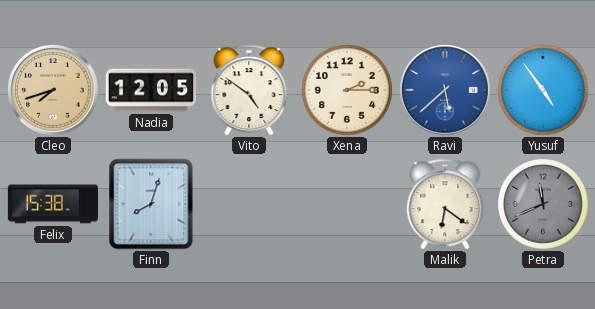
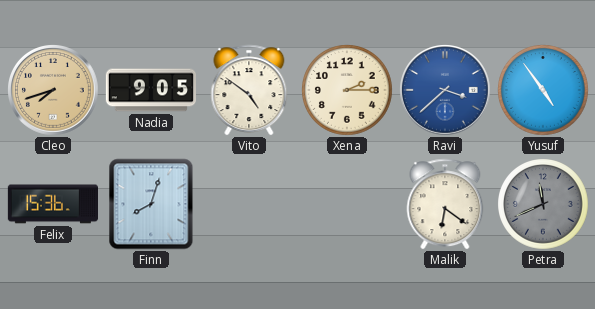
Nadia: 12:05 -> 9:05
Ravi: 5:38 -> 3:38
Felix: 15:38 -> 15:36
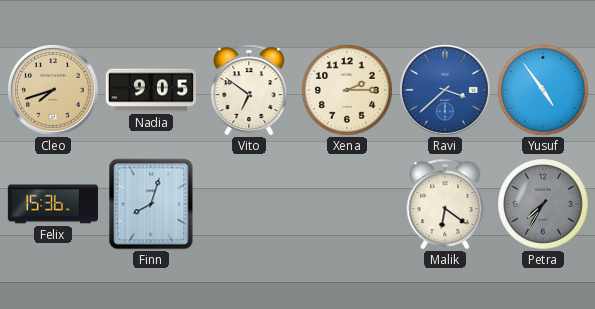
Vito: 4:51 -> 6:51
Petra: 11:41 -> 7:35
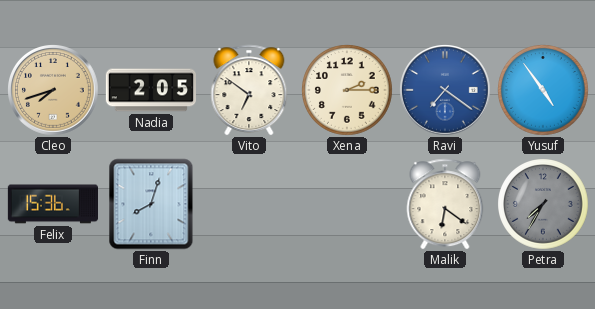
Nadia: 9:05 -> 2:05
Ravi: 3:38 -> 7:21
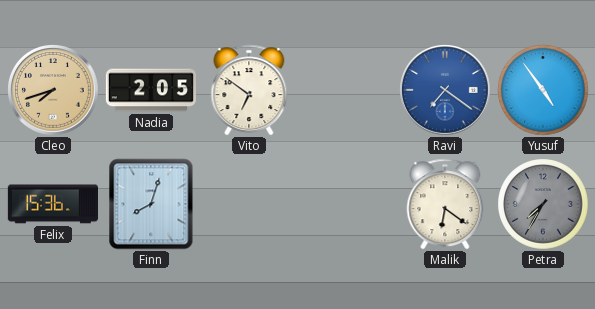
Xena: 2:15 -> none
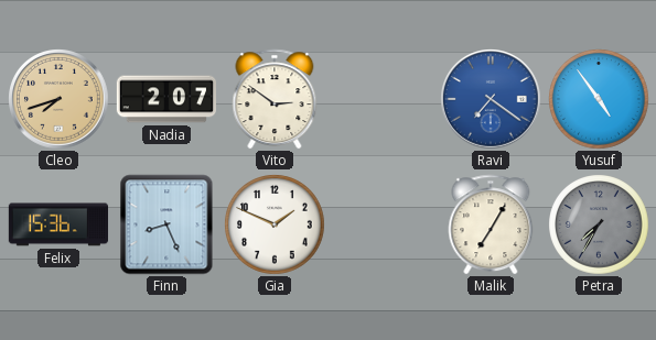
Nadia: 2:05 -> 2:07
Vito: 6:51 -> 2:51
Finn: 8:03 -> 8:26
Gia: none -> 1:49
Malik: 6:21 -> 7:05
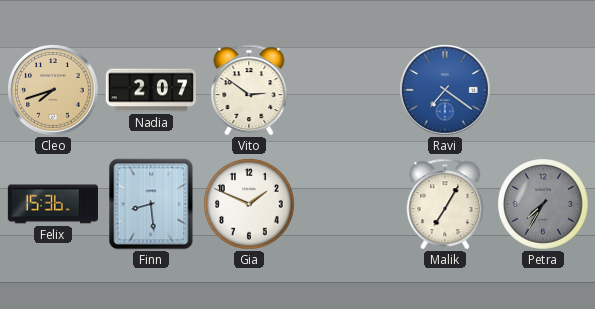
Yusuf: 4:54 -> none
Finn: 8:26 -> 8:29
